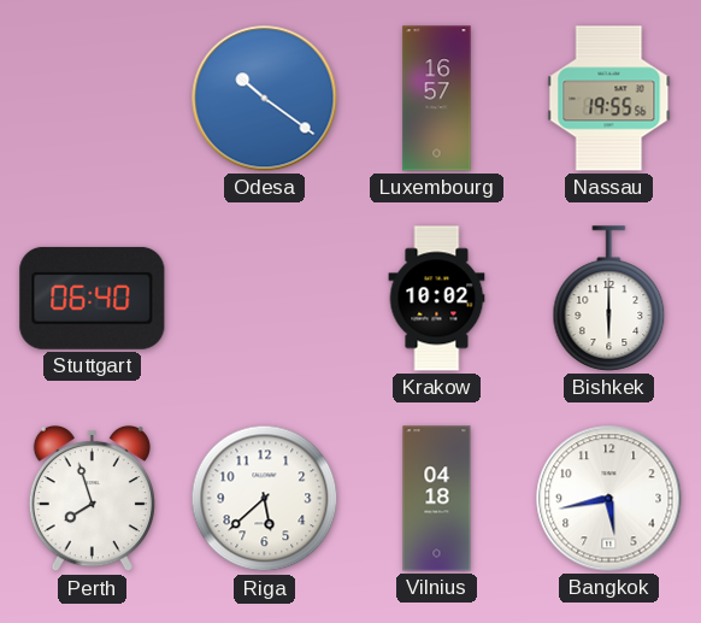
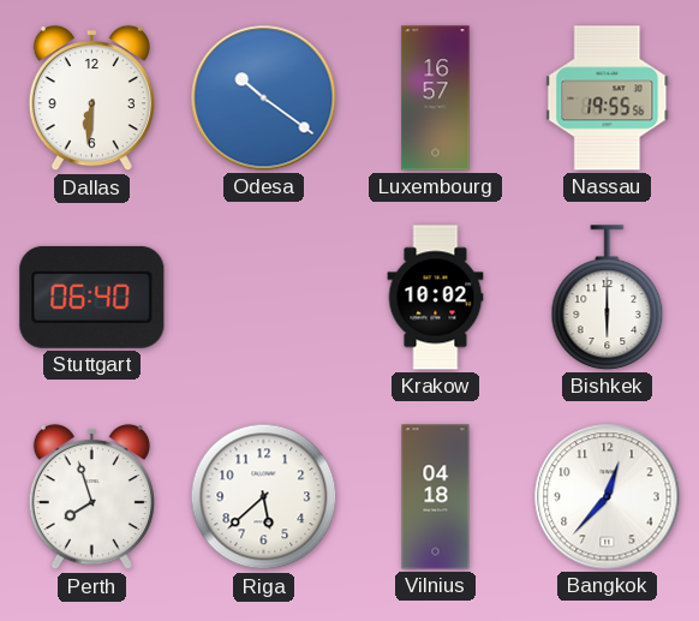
Dallas: none -> 6:31
Bangkok: 5:43 -> 12:37
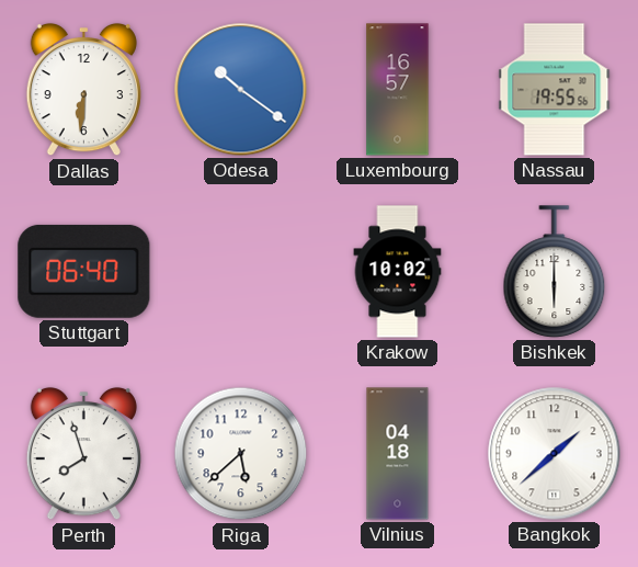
Bangkok: 12:37 -> 1:38
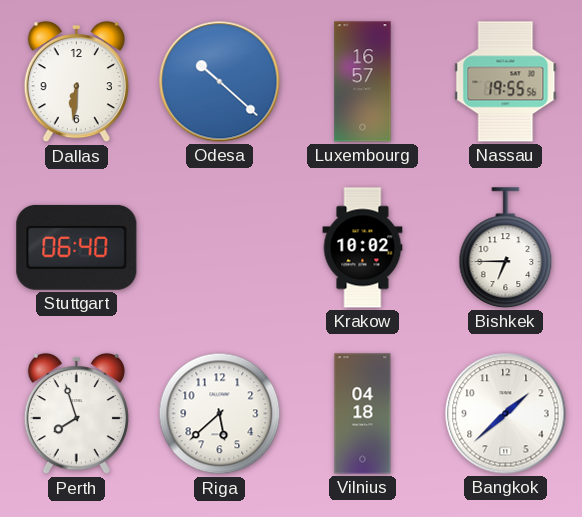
Odesa: 10:21 -> 10:22
Bishkek: 6:00 -> 6:45
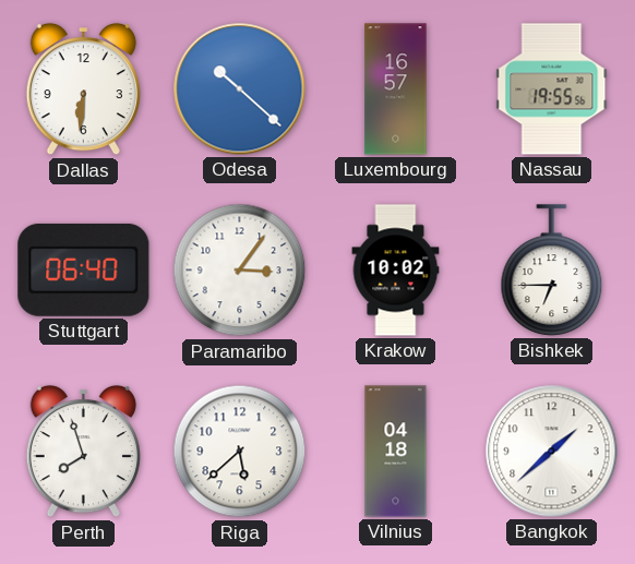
Paramaribo: none -> 3:06
